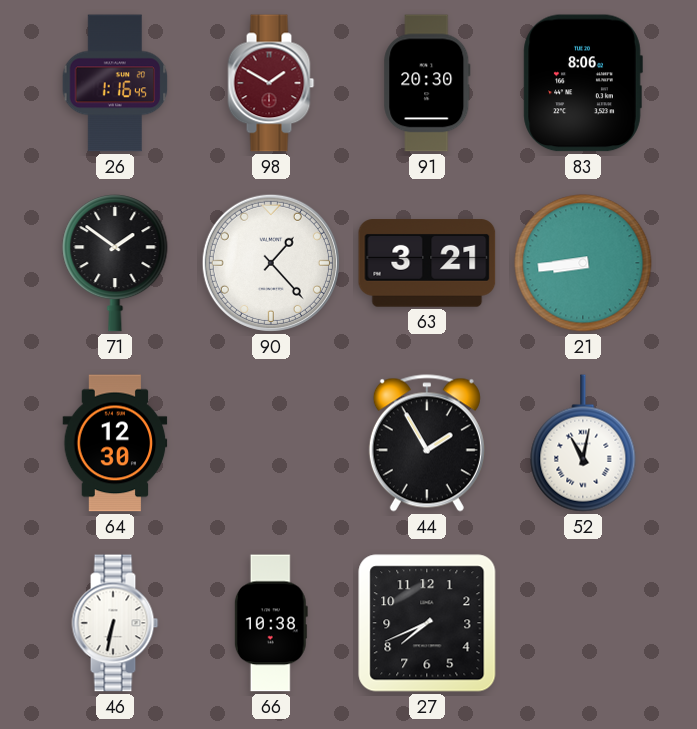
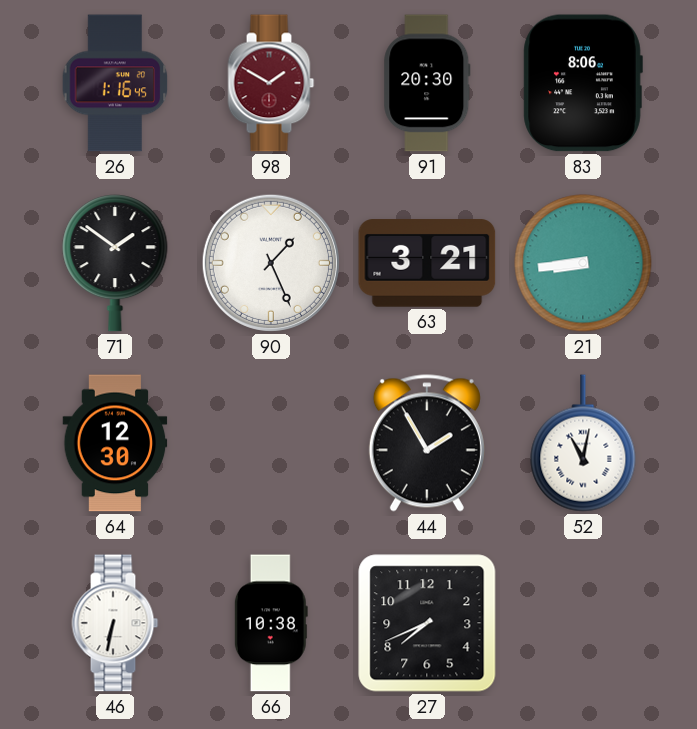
90: 1:23 -> 1:26
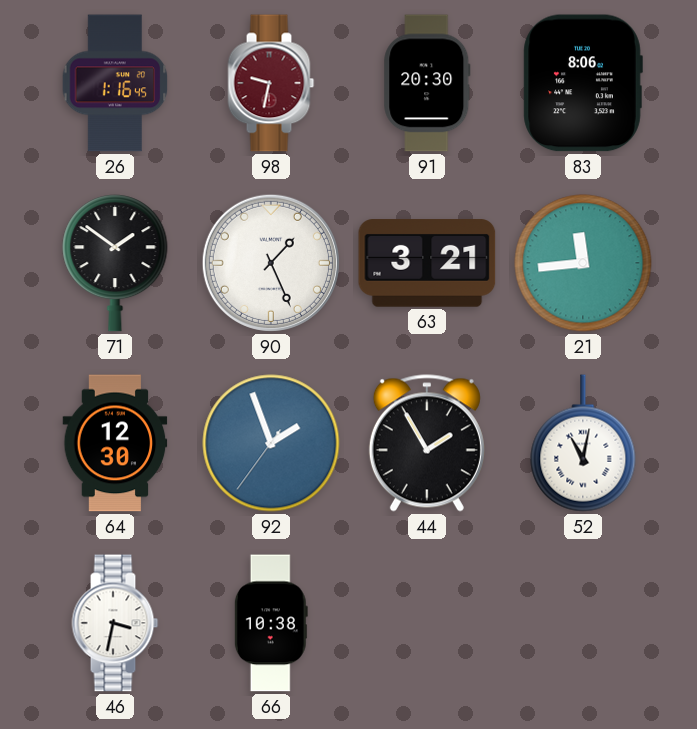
98: 1:50 -> 9:32
21: 8:44 -> 11:44
92: none -> 1:56
46: 6:32 -> 3:32
27: 7:41 -> none
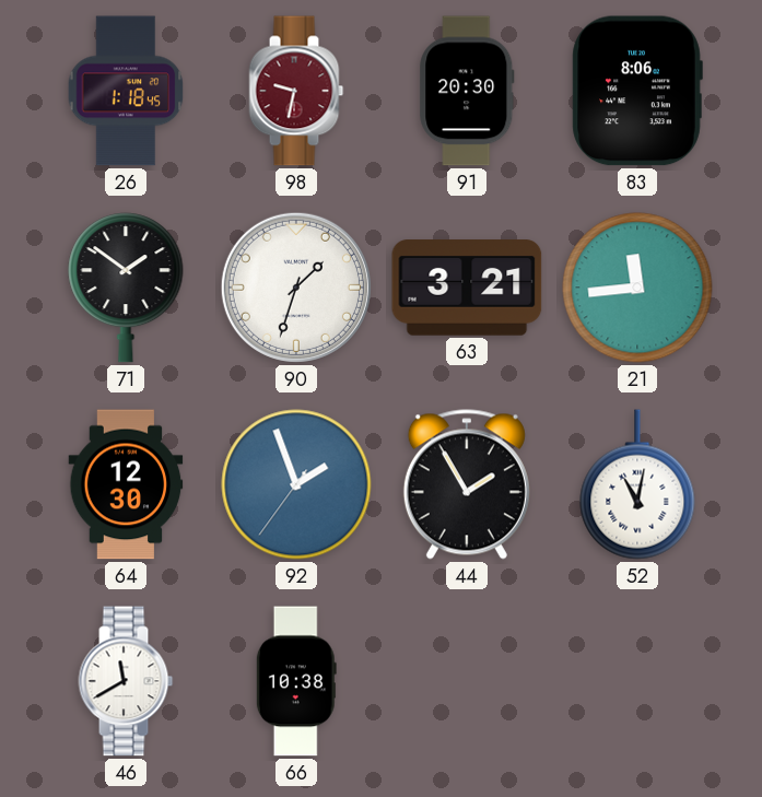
26: 1:16 -> 1:18
90: 1:26 -> 1:33
46: 3:32 -> 11:40
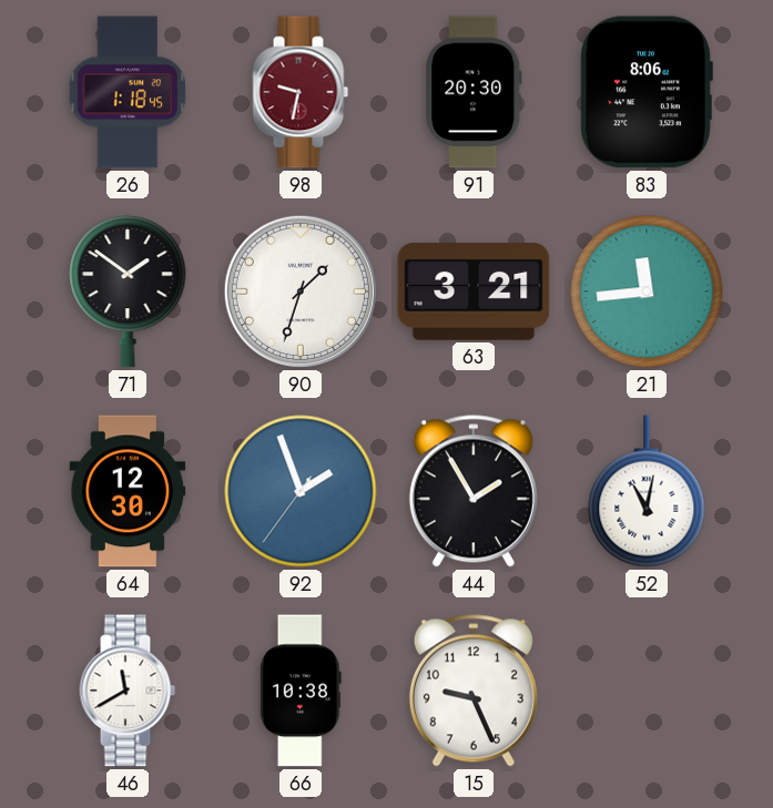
15: none -> 9:26
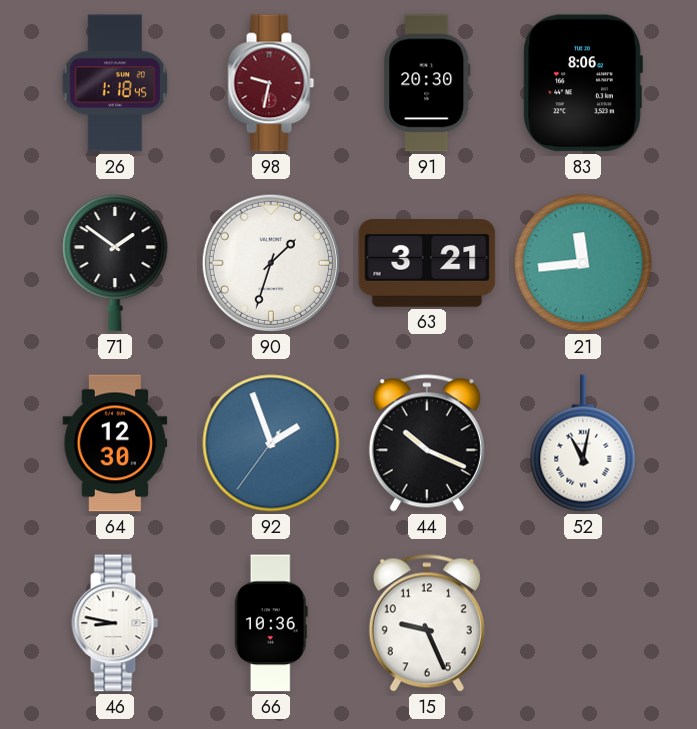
44: 1:55 -> 10:19
46: 11:40 -> 8:47
66: 10:38 -> 10:36
